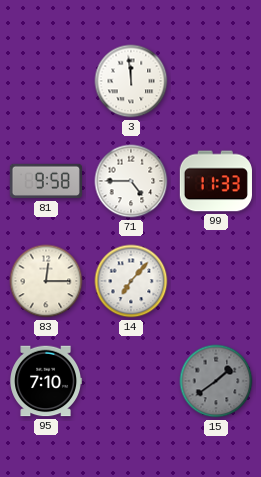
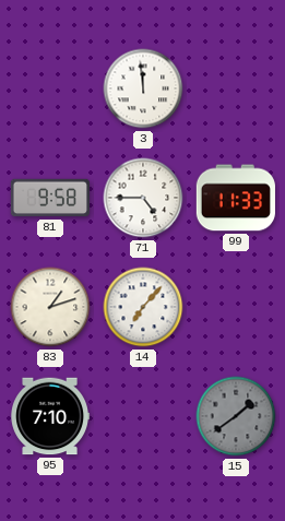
83: 12:15 -> 1:12
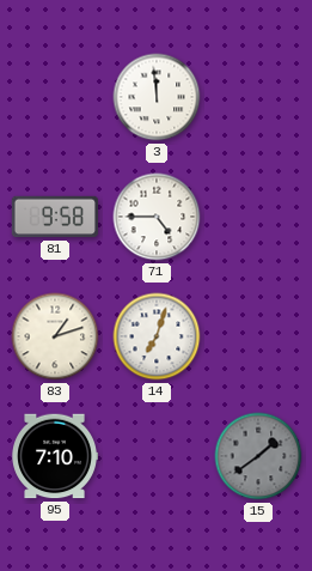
99: 11:33 -> none
14: 7:07 -> 7:03
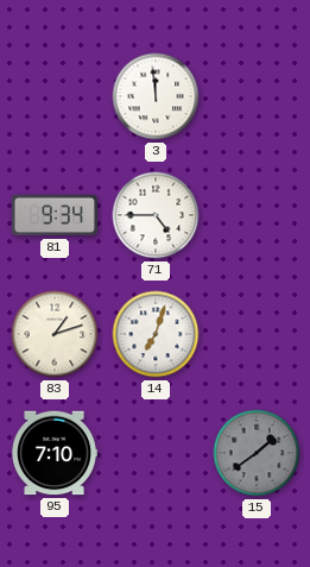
81: 9:58 -> 9:34
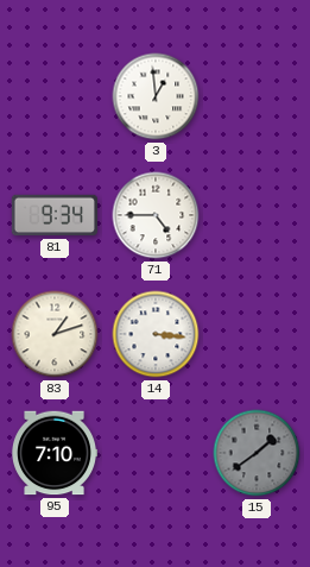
3: 11:59 -> 12:59
14: 7:03 -> 3:16
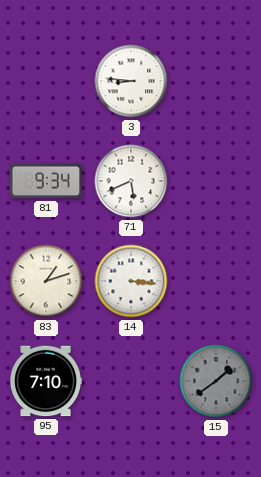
3: 12:59 -> 8:46
71: 4:45 -> 5:41
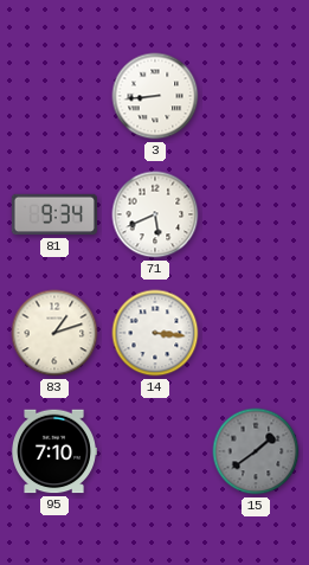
3: 8:46 -> 8:44
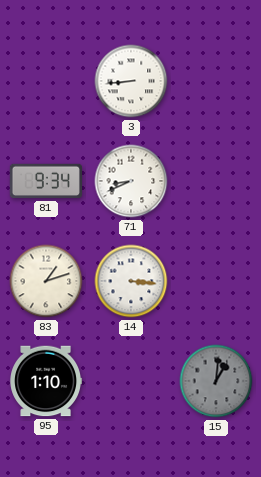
71: 5:41 -> 8:41
95: 7:10 -> 1:10
15: 1:39 -> 1:01
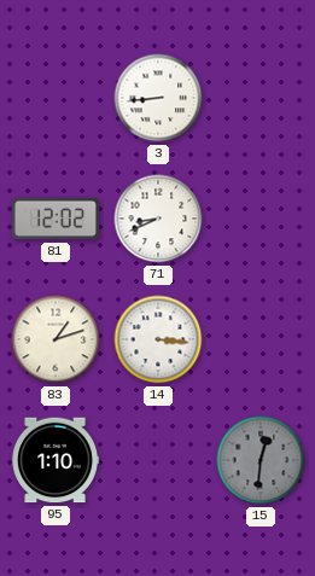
81: 9:34 -> 12:02
15: 1:01 -> 12:31
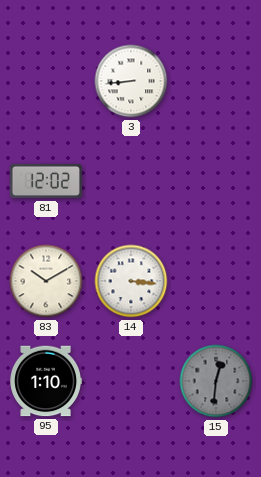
71: 8:41 -> none
83: 1:12 -> 10:10
